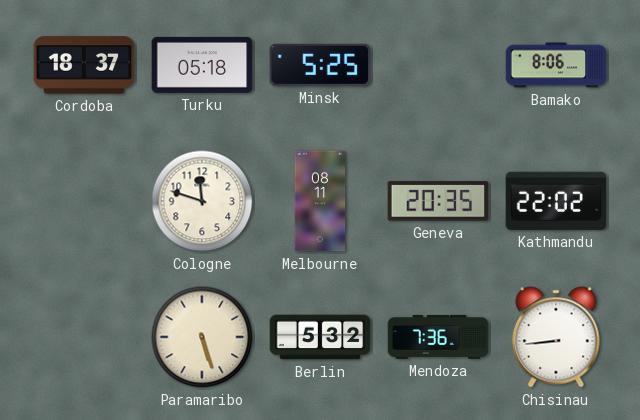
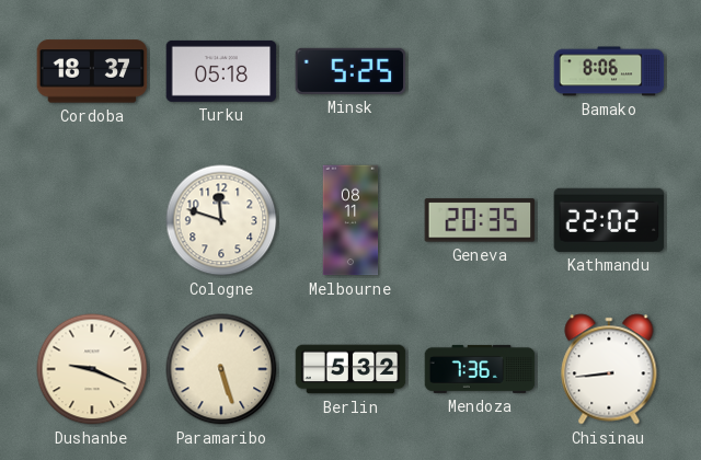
Dushanbe: none -> 9:19
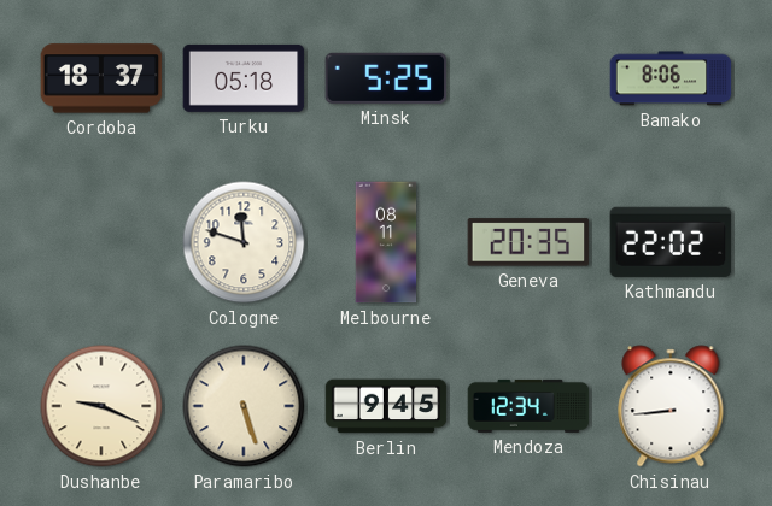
Berlin: 5:32 -> 9:45
Mendoza: 7:36 -> 12:34
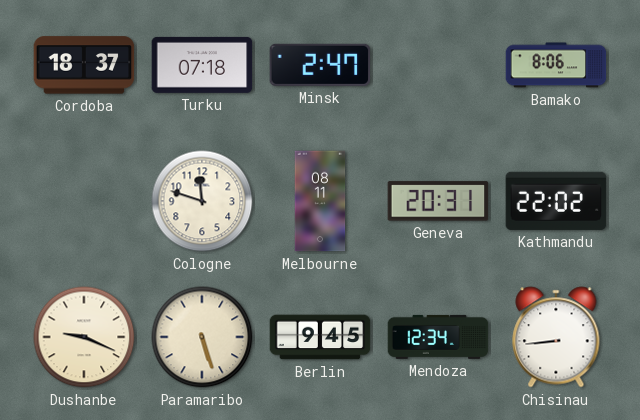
Turku: 05:18 -> 07:18
Minsk: 5:25 -> 2:47
Geneva: 20:35 -> 20:31
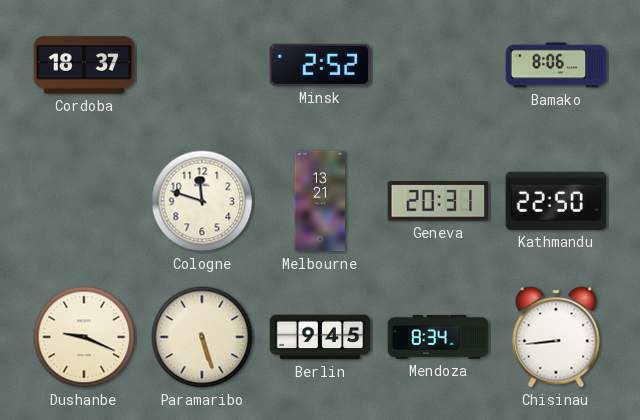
Turku: 07:18 -> none
Minsk: 2:47 -> 2:52
Melbourne: 08:11 -> 13:21
Kathmandu: 22:02 -> 22:50
Mendoza: 12:34 -> 8:34
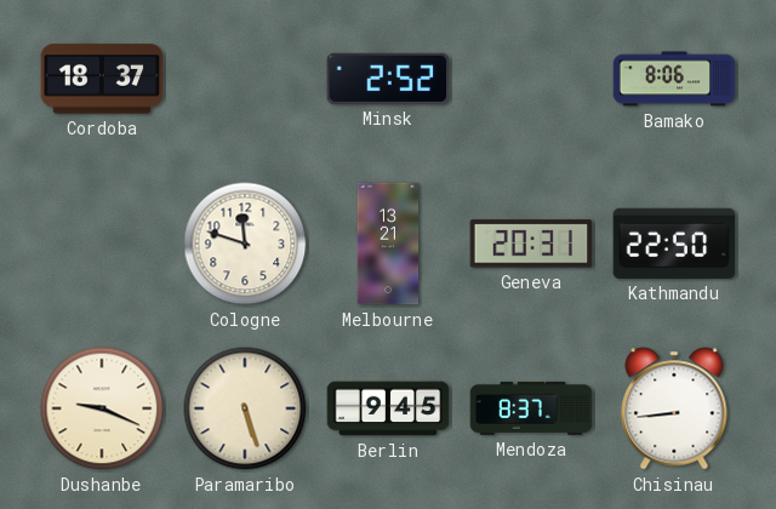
Mendoza: 8:34 -> 8:37
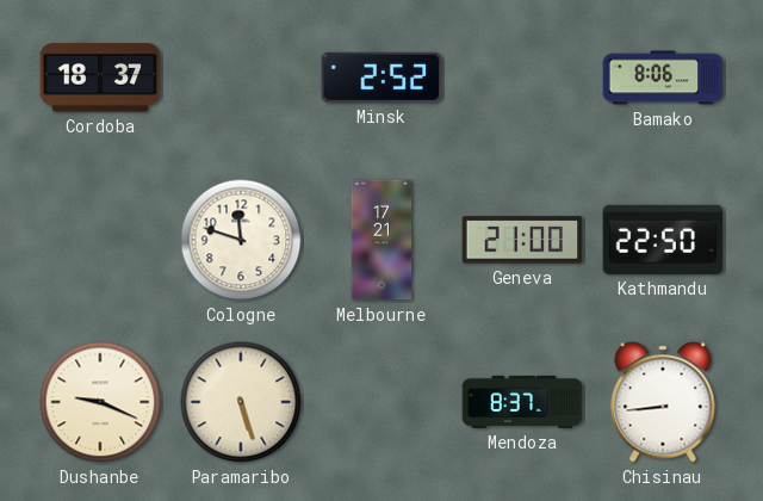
Melbourne: 13:21 -> 17:21
Geneva: 20:31 -> 21:00
Berlin: 9:45 -> none
